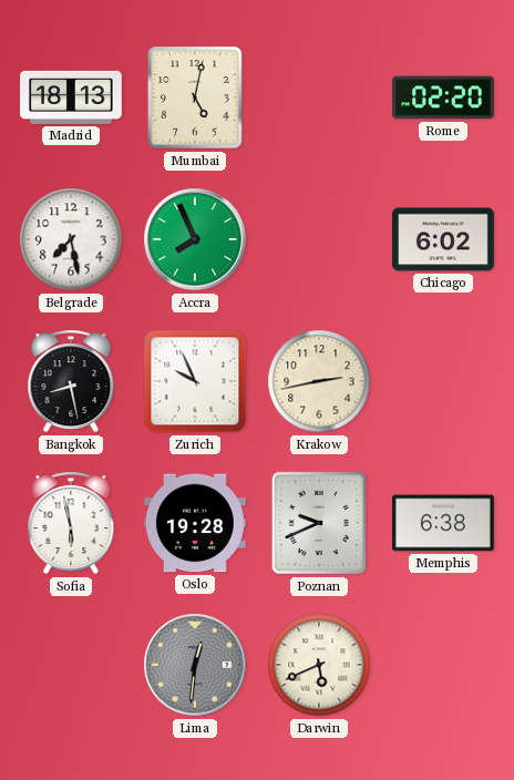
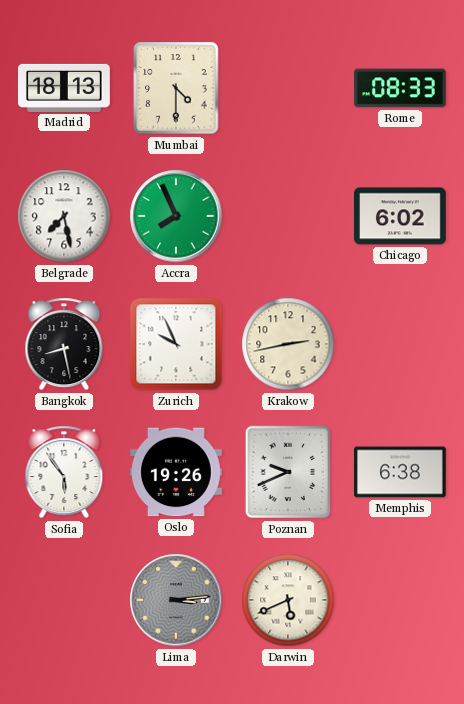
Mumbai: 5:02 -> 4:30
Rome: 02:20 -> 08:33
Sofia: 5:58 -> 5:54
Oslo: 19:28 -> 19:26
Lima: 12:31 -> 3:14
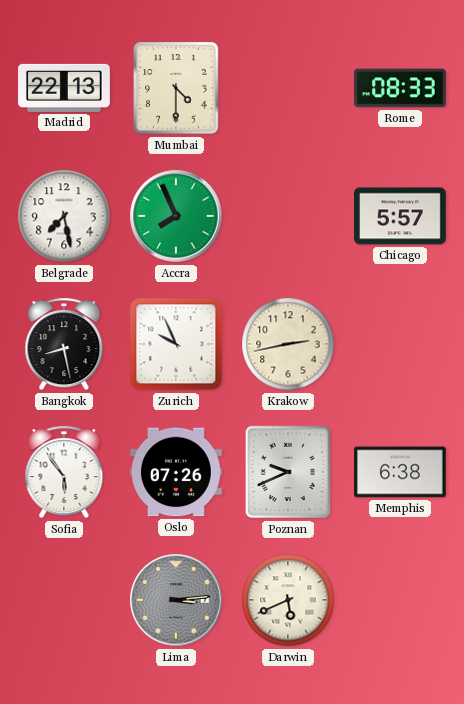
Madrid: 18:13 -> 22:13
Chicago: 6:02 -> 5:57
Oslo: 19:26 -> 07:26
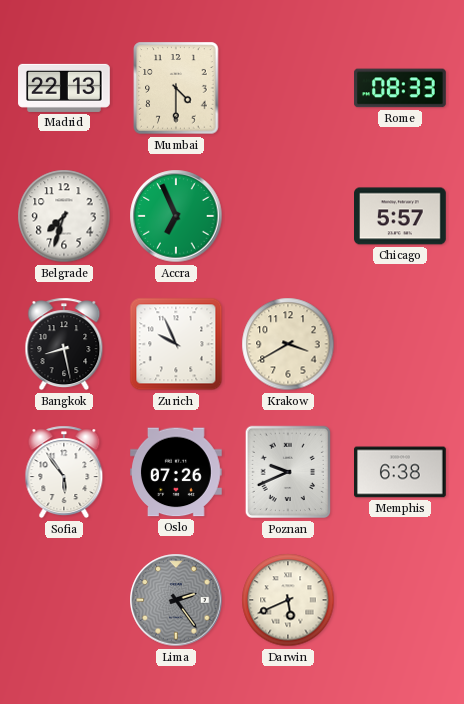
Belgrade: 7:28 -> 7:33
Accra: 7:56 -> 6:56
Krakow: 2:43 -> 3:40
Lima: 3:14 -> 2:24
